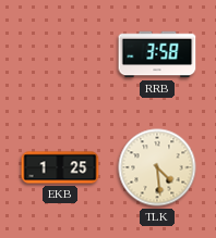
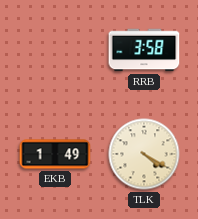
EKB: 1:25 -> 1:49
TLK: 4:29 -> 4:20
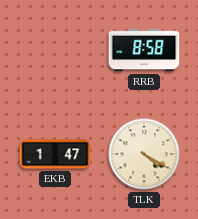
RRB: 3:58 -> 8:58
EKB: 1:49 -> 1:47
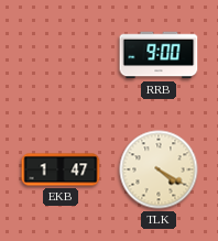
RRB: 8:58 -> 9:00
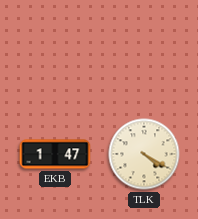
RRB: 9:00 -> none
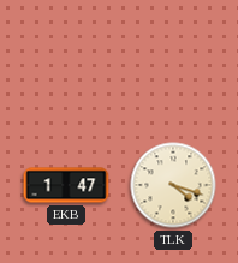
TLK: 4:20 -> 4:18
